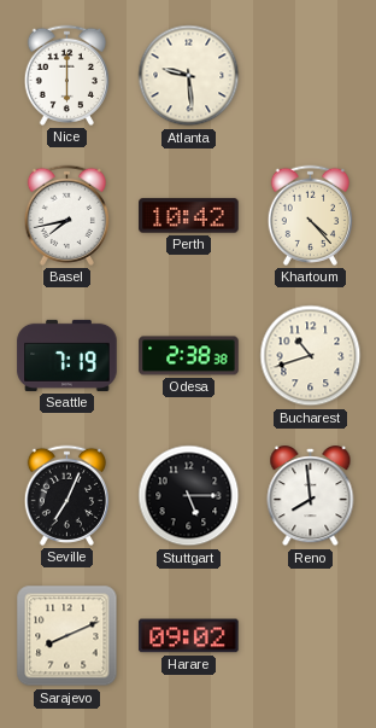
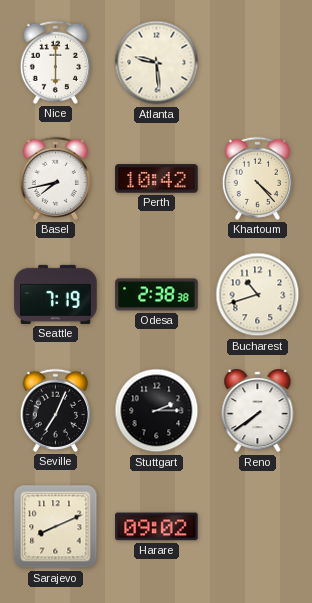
Stuttgart: 5:15 -> 2:15
Reno: 7:59 -> 7:39
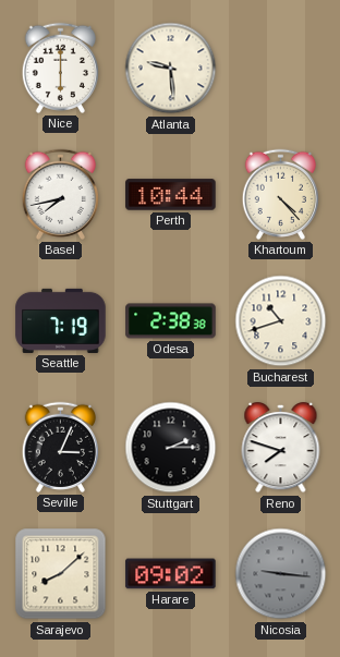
Perth: 10:42 -> 10:44
Seville: 7:04 -> 3:04
Reno: 7:39 -> 7:48
Sarajevo: 8:11 -> 8:08
Nicosia: none -> 9:16
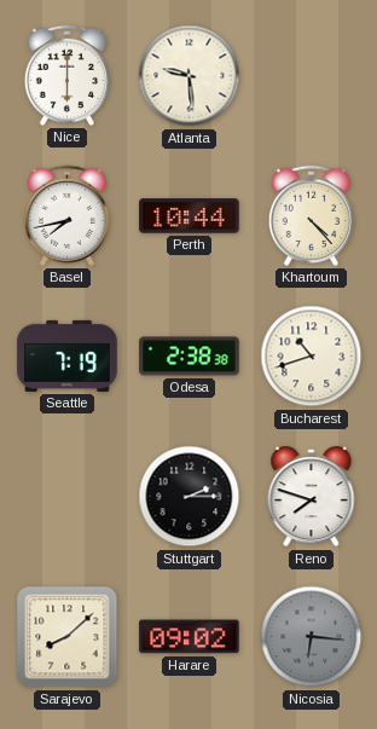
Seville: 3:04 -> none
Nicosia: 9:16 -> 6:16
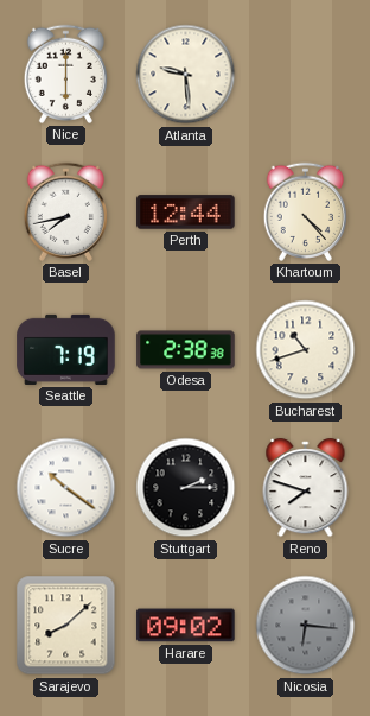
Perth: 10:44 -> 12:44
Sucre: none -> 10:21
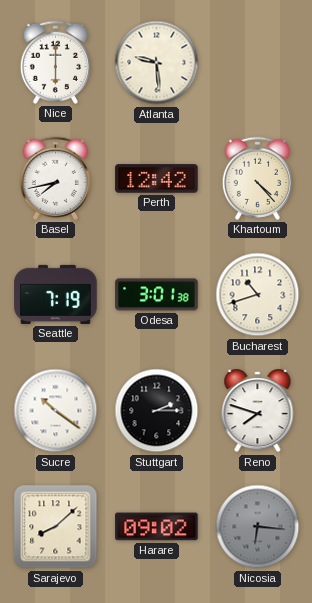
Perth: 12:44 -> 12:42
Odesa: 2:38 -> 3:01
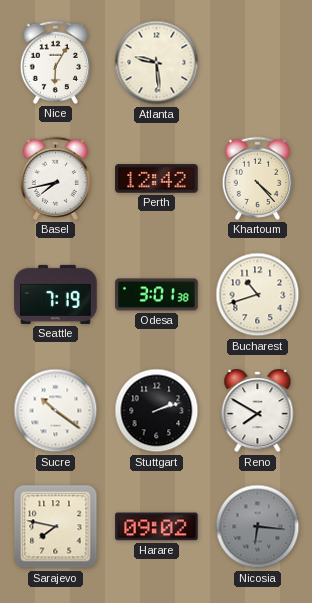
Nice: 6:00 -> 6:05
Stuttgart: 2:15 -> 2:12
Reno: 7:48 -> 7:50
Sarajevo: 8:08 -> 7:47
